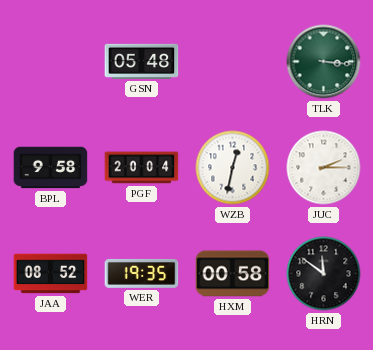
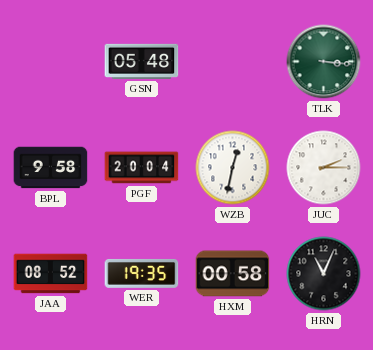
HRN: 11:51 -> 11:04
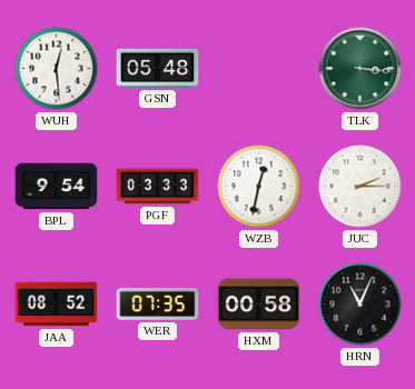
WUH: none -> 12:29
BPL: 9:58 -> 9:54
PGF: 20:04 -> 03:33
WER: 19:35 -> 07:35
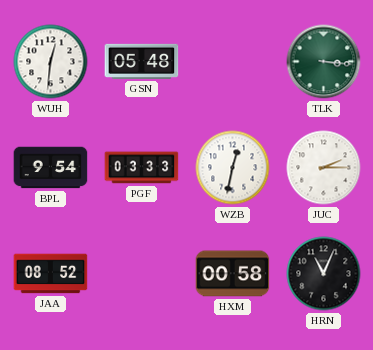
WUH: 12:29 -> 12:31
WER: 07:35 -> none
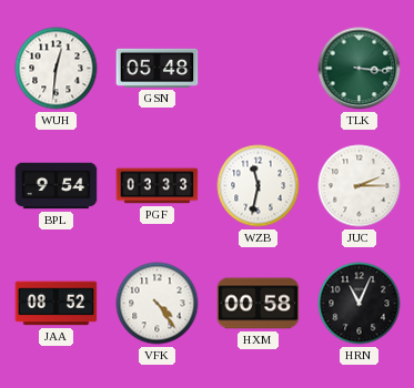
WZB: 12:32 -> 11:32
VFK: none -> 4:24
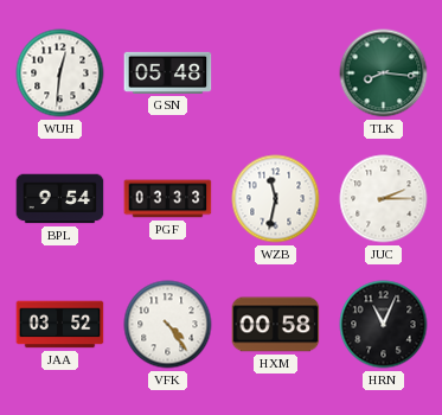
TLK: 3:16 -> 8:16
JAA: 08:52 -> 03:52
